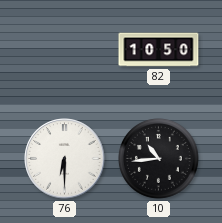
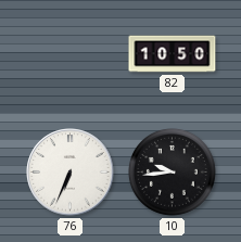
76: 6:30 -> 6:34
10: 10:44 -> 9:44
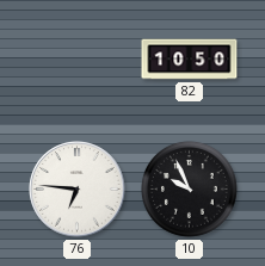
76: 6:34 -> 6:46
10: 9:44 -> 9:56
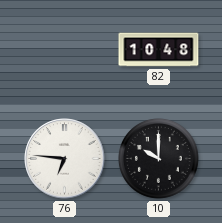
82: 10:50 -> 10:48
10: 9:56 -> 10:00
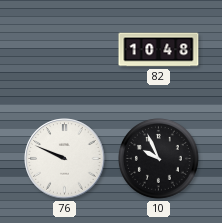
76: 6:46 -> 9:49
10: 10:00 -> 9:56
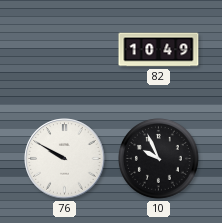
82: 10:48 -> 10:49
76: 9:49 -> 9:50
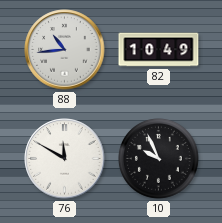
88: none -> 10:44
76: 9:50 -> 11:50
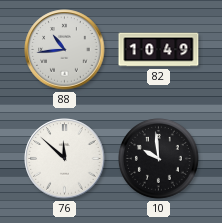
76: 11:50 -> 11:52
10: 9:56 -> 9:59
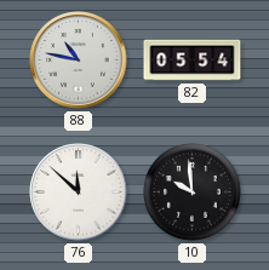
88: 10:44 -> 10:47
82: 10:49 -> 05:54
